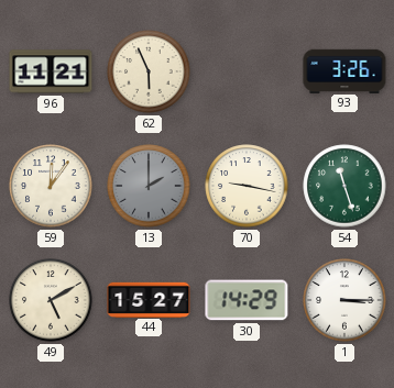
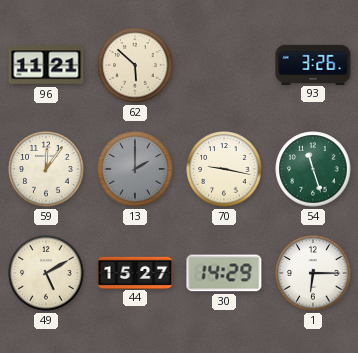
62: 5:56 -> 5:52
1: 3:15 -> 6:15
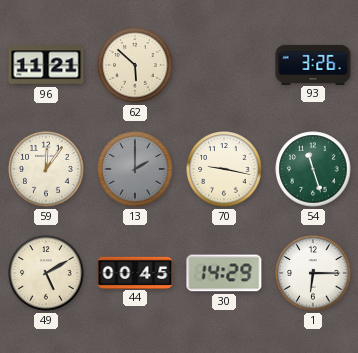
44: 15:27 -> 00:45
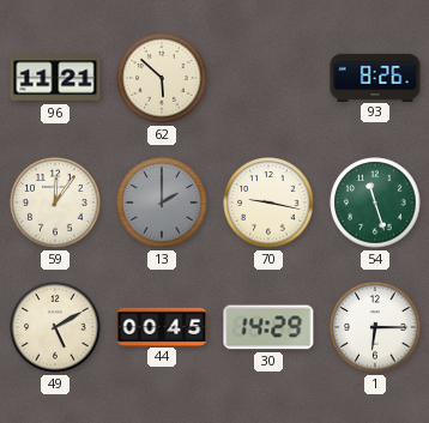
93: 3:26 -> 8:26
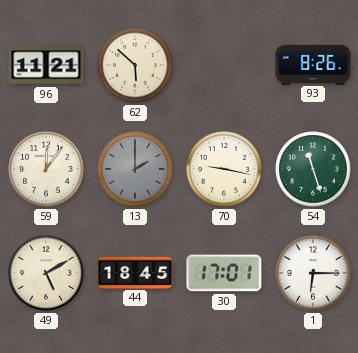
44: 00:45 -> 18:45
30: 14:29 -> 17:01
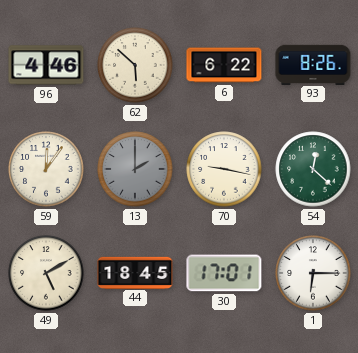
96: 11:21 -> 4:46
6: none -> 6:22
54: 11:27 -> 12:22
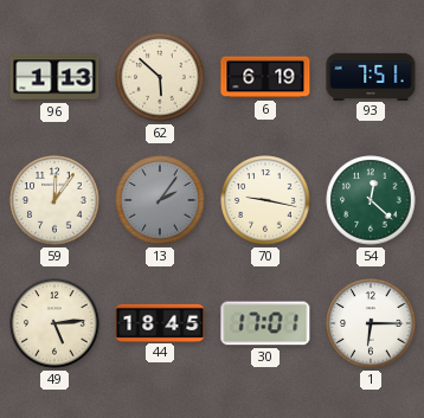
96: 4:46 -> 1:13
6: 6:22 -> 6:19
93: 8:26 -> 7:51
13: 2:00 -> 2:06
49: 5:10 -> 5:14
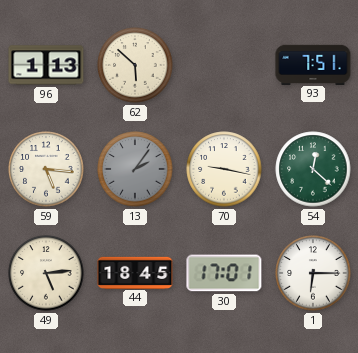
6: 6:19 -> none
59: 12:06 -> 5:16
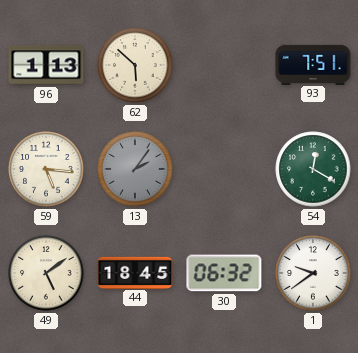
70: 9:17 -> none
54: 12:22 -> 12:20
49: 5:14 -> 5:09
30: 17:01 -> 06:32
1: 6:15 -> 9:39
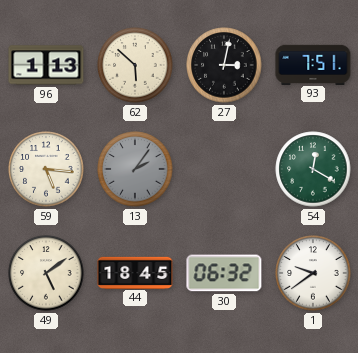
27: none -> 3:02
